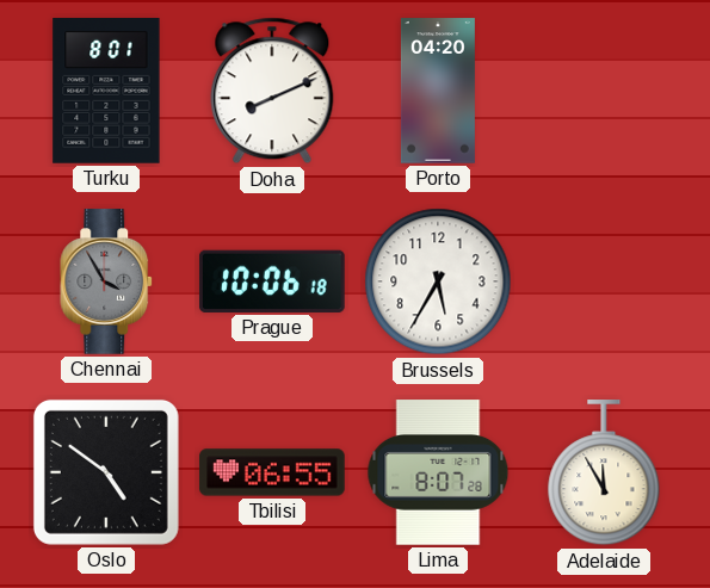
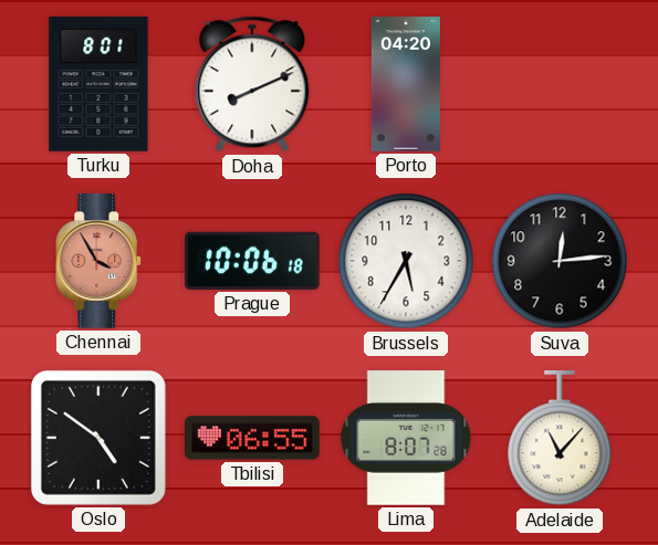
Chennai dial: grey -> salmon
Suva: none -> 12:14
Adelaide: 11:55 -> 11:07
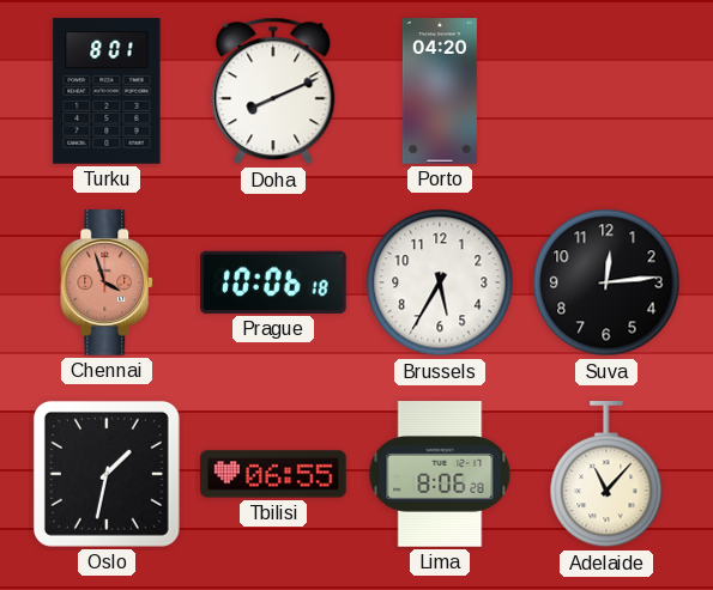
Chennai: 3:55 -> 3:57
Oslo: 4:51 -> 1:32
Lima: 8:07 -> 8:06
